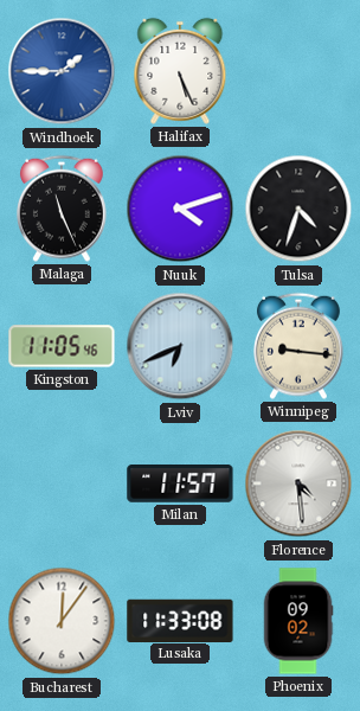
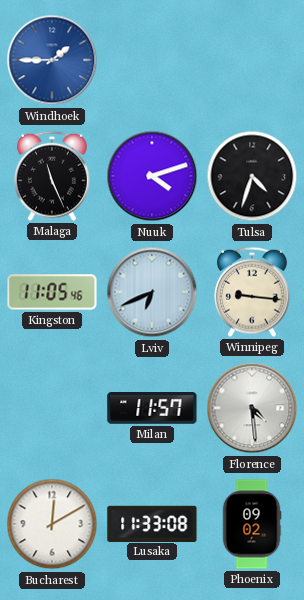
Halifax: 5:26 -> none
Bucharest: 12:06 -> 12:10
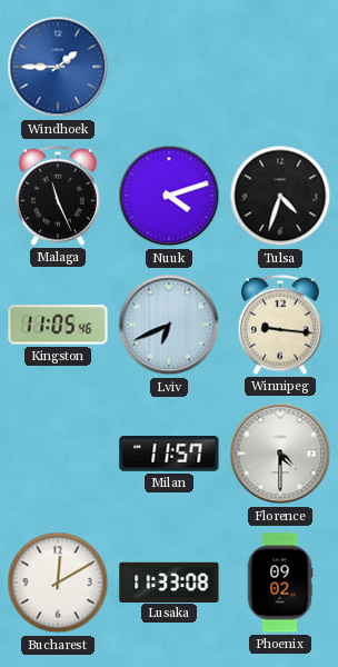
Florence: 4:29 -> 4:30
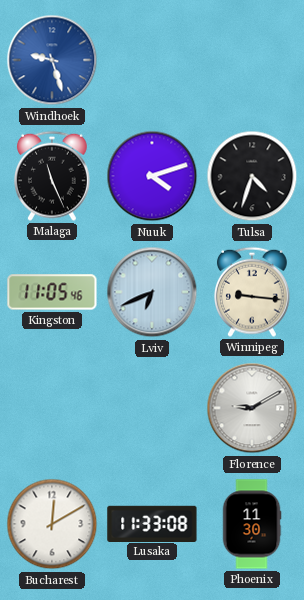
Windhoek: 1:45 -> 9:27
Milan: 11:57 -> none
Florence: 4:30 -> 9:10
Phoenix: 09:02 -> 11:30
